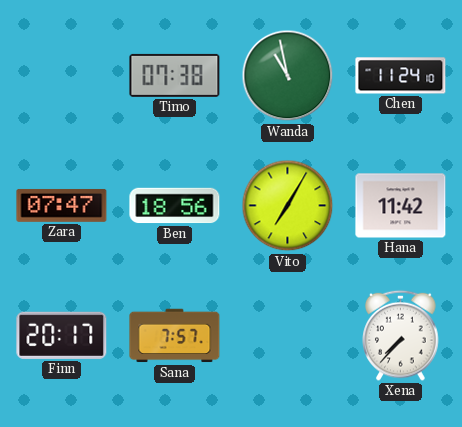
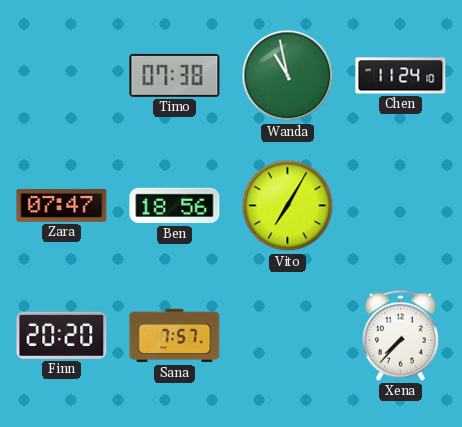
Hana: 11:42 -> none
Finn: 20:17 -> 20:20
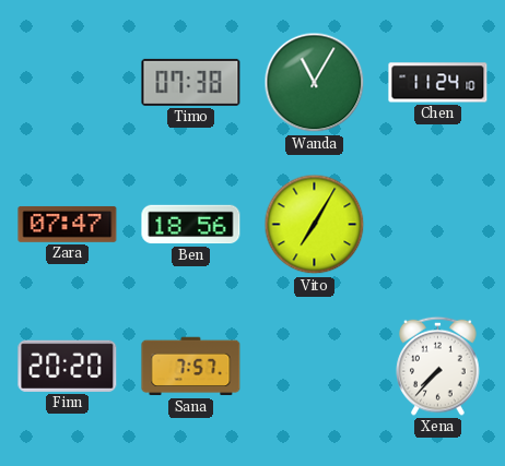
Wanda: 10:58 -> 11:05
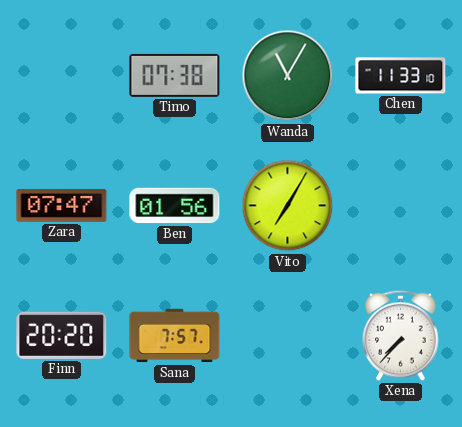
Chen: 11:24 -> 11:33
Ben: 18:56 -> 01:56
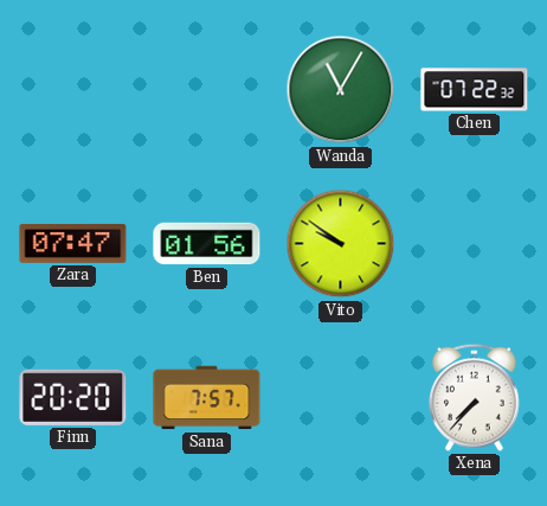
Timo: 07:38 -> none
Chen: 11:33 -> 07:22
Vito: 7:05 -> 9:51
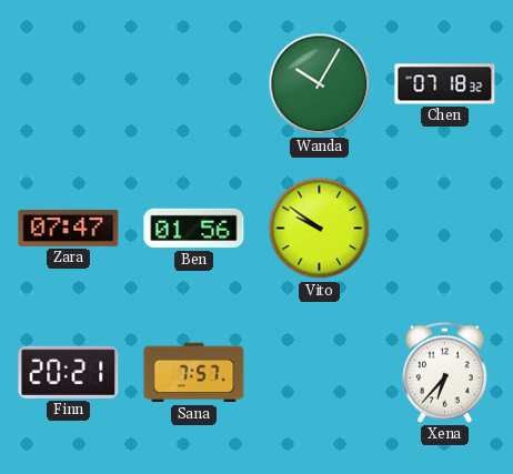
Wanda: 11:05 -> 10:05
Chen: 07:22 -> 07:18
Finn: 20:20 -> 20:21
Xena: 7:37 -> 6:37
